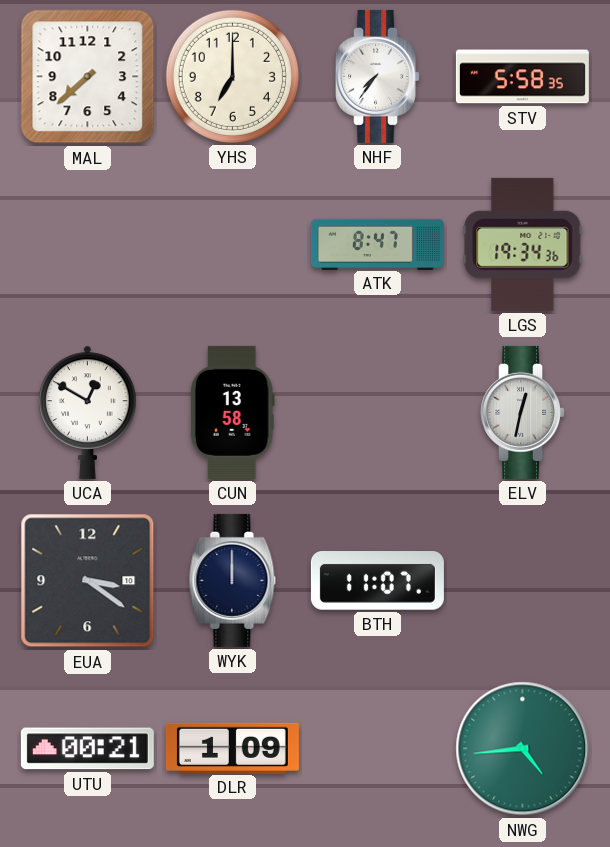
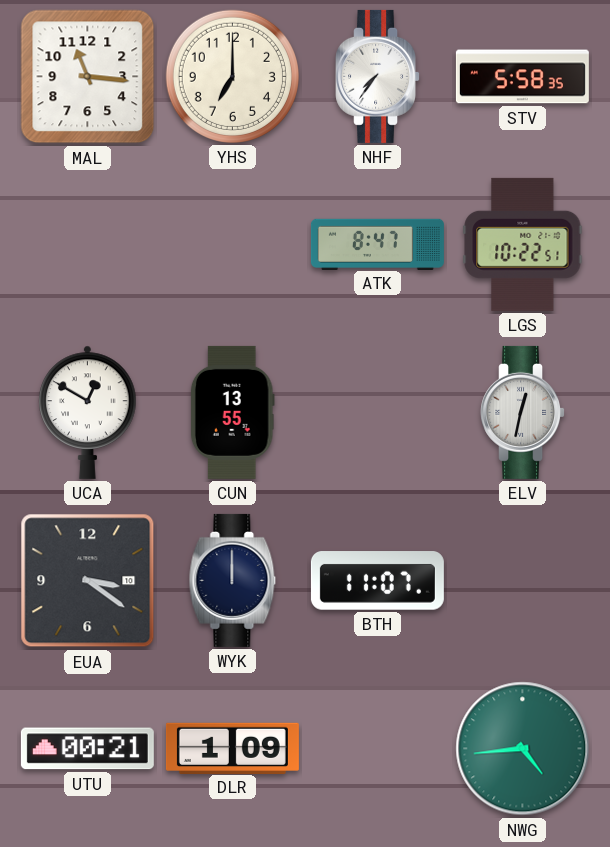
MAL: 7:38 -> 11:16
LGS: 19:34 -> 10:22
CUN: 13:58 -> 13:55
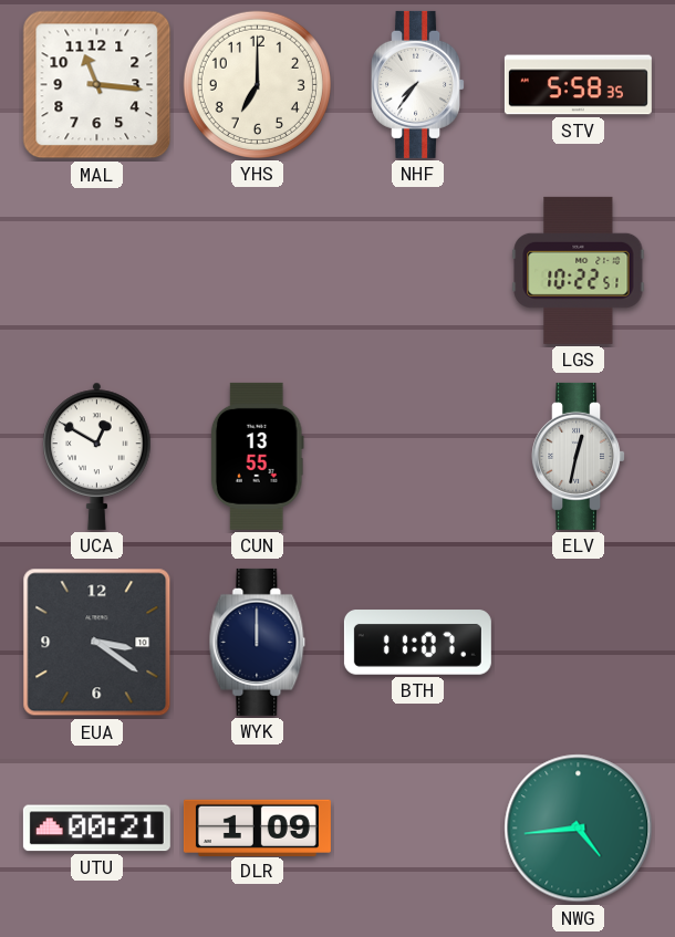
ATK: 8:47 -> none
